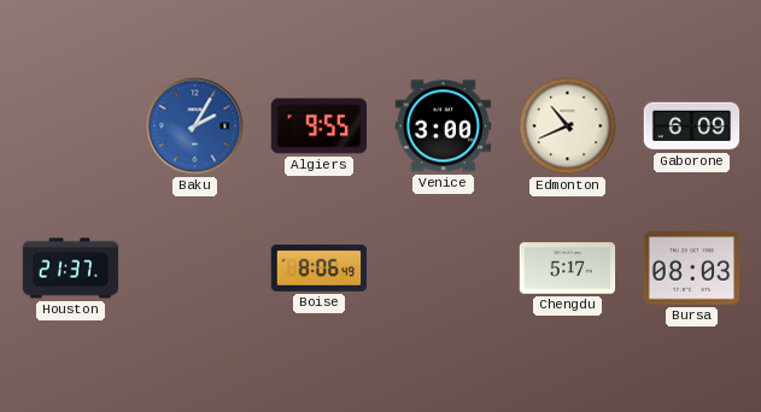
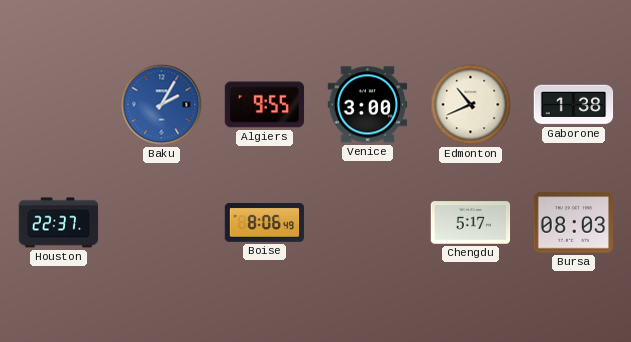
Gaborone: 6:09 -> 1:38
Houston: 21:37 -> 22:37
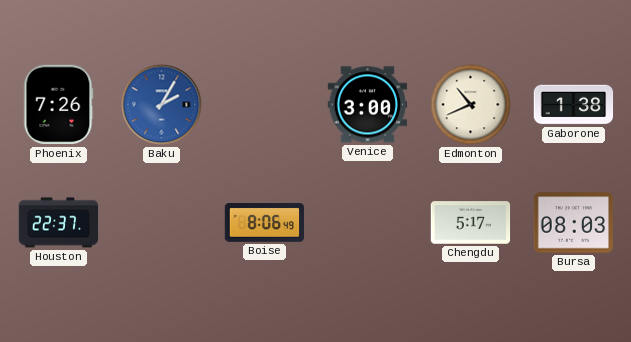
Phoenix: none -> 7:26
Algiers: 9:55 -> none
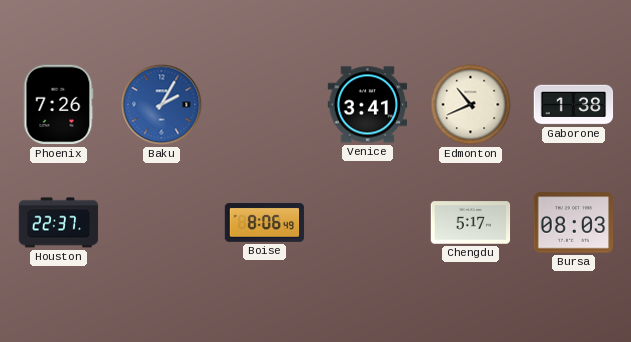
Venice: 3:00 -> 3:41
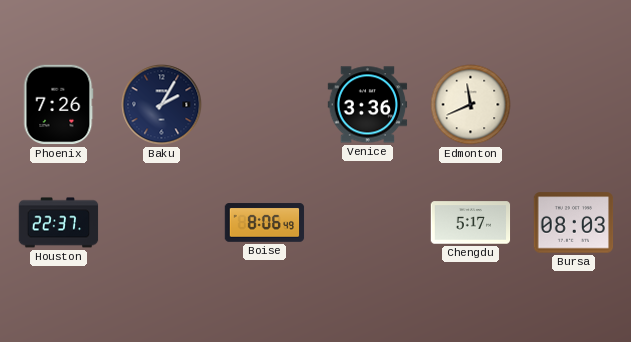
Baku dial: blue -> navy
Venice: 3:41 -> 3:36
Edmonton: 10:41 -> 11:41
Gaborone: 1:38 -> none
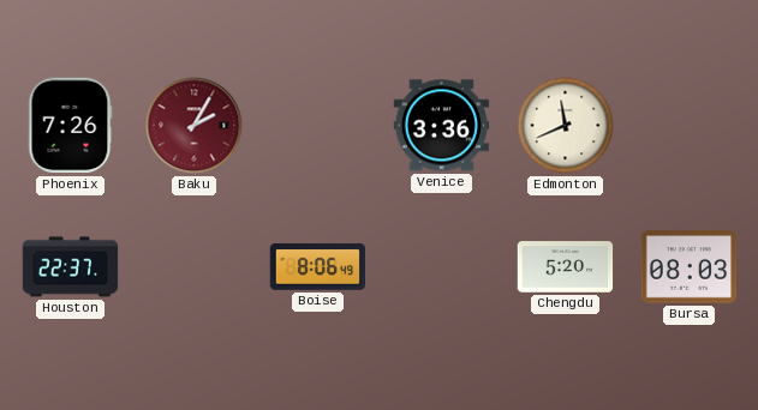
Baku dial: navy -> burgundy
Chengdu: 5:17 -> 5:20
